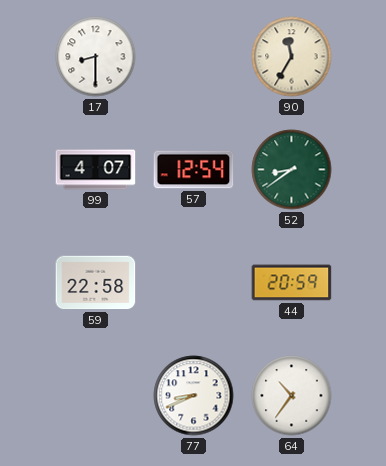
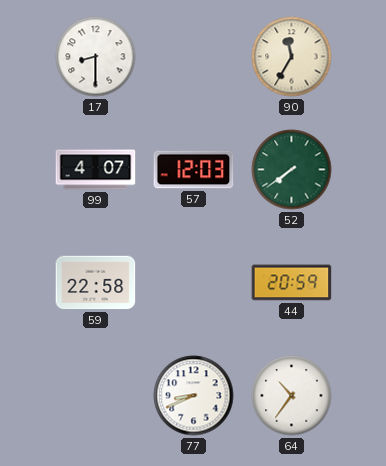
57: 12:54 -> 12:03
52: 8:39 -> 7:39
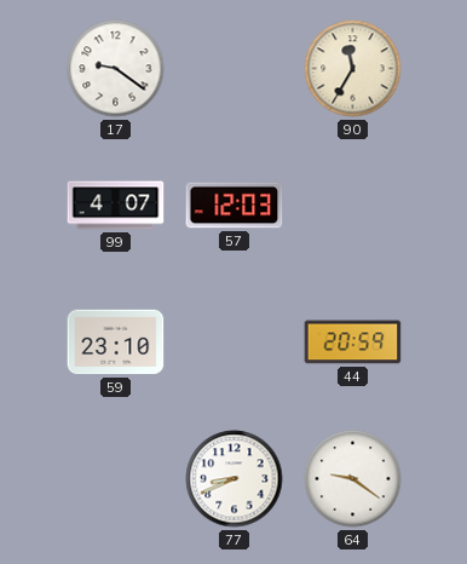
17: 8:30 -> 9:21
52: 7:39 -> none
59: 22:58 -> 23:10
64: 10:36 -> 9:21
